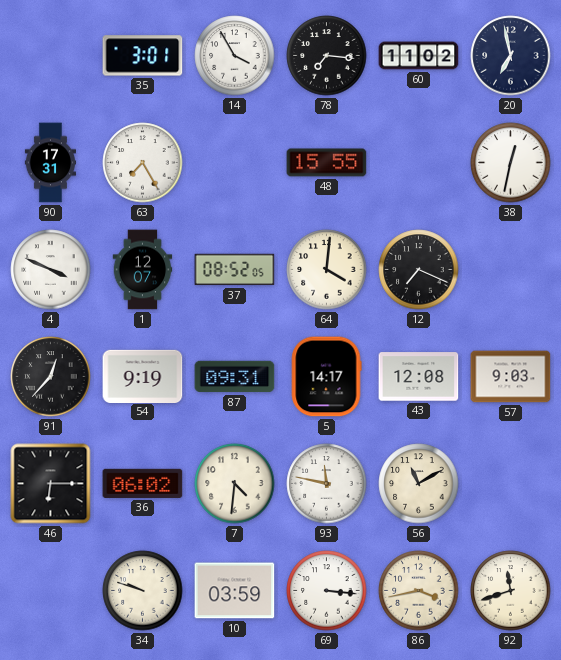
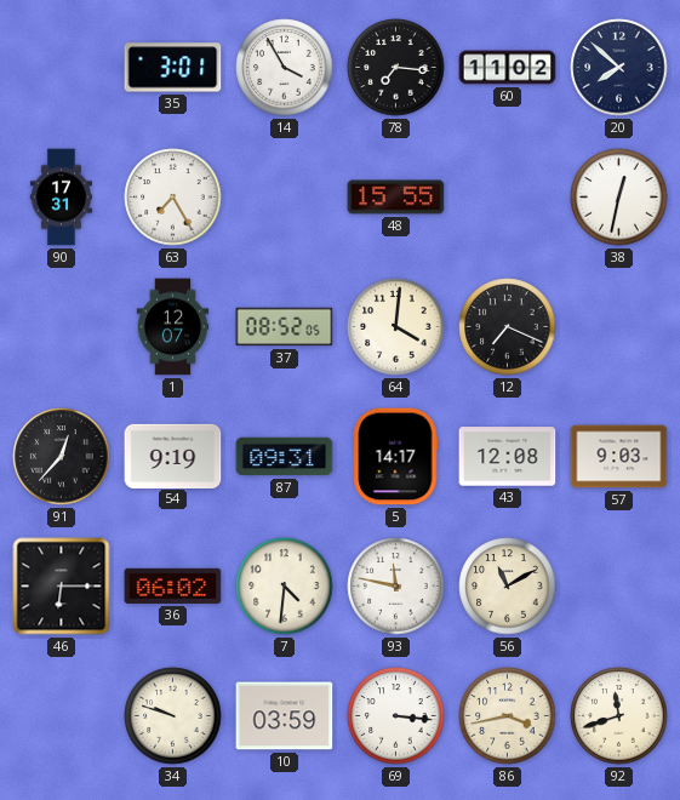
20: 6:58 -> 7:52
4: 3:49 -> none
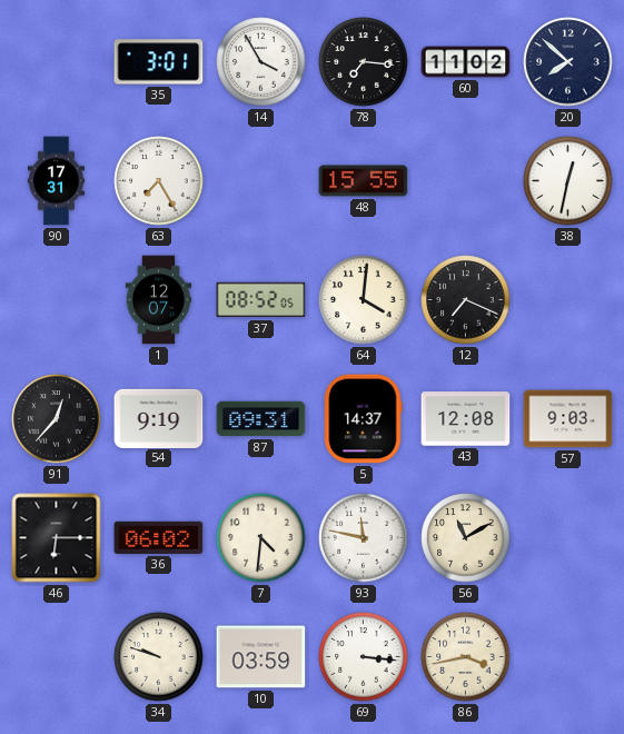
5: 14:17 -> 14:37
92: 11:42 -> none
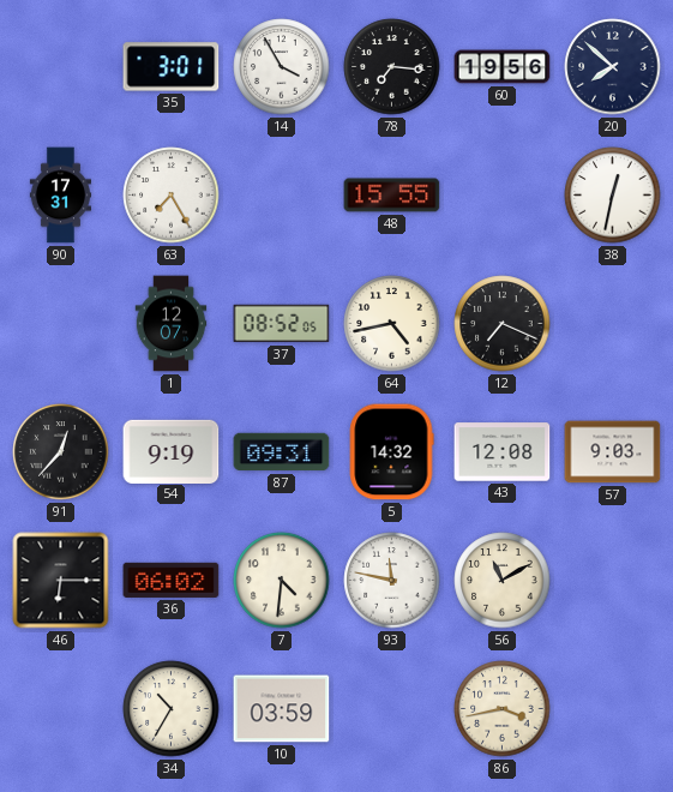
60: 11:02 -> 19:56
64: 4:01 -> 4:43
5: 14:37 -> 14:32
34: 9:48 -> 10:35
69: 3:16 -> none
